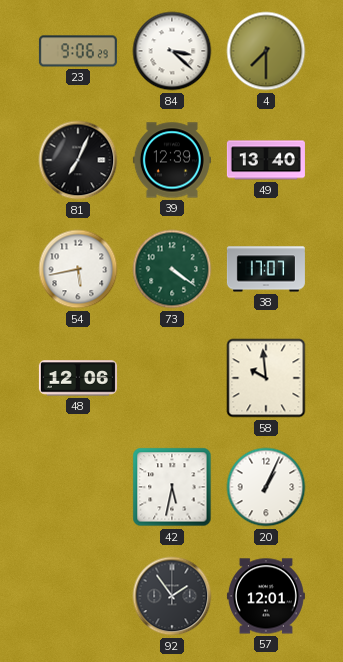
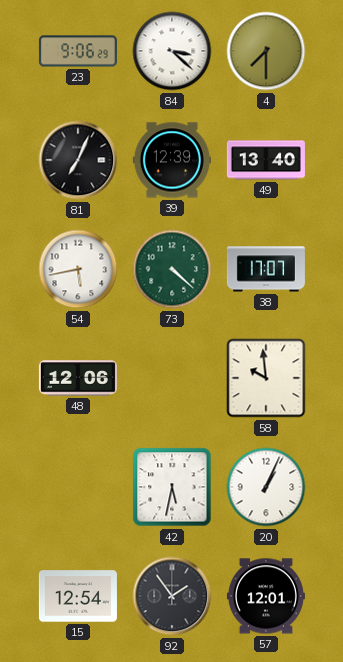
73: 4:21 -> 4:22
15: none -> 12:54
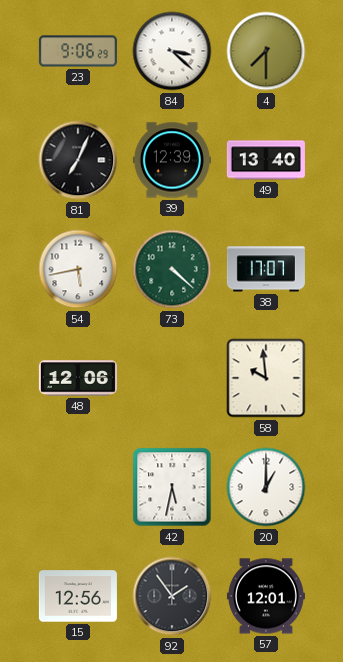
20: 1:04 -> 1:00
15: 12:54 -> 12:56
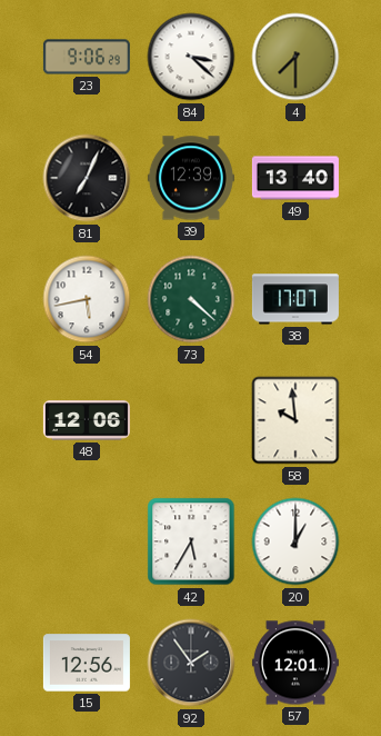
42: 5:32 -> 5:35
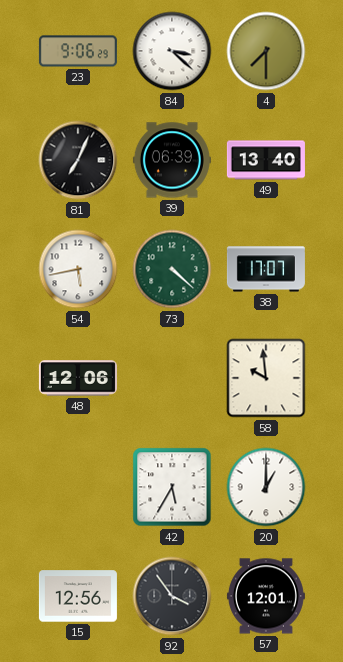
39: 12:39 -> 06:39
92: 1:54 -> 3:54
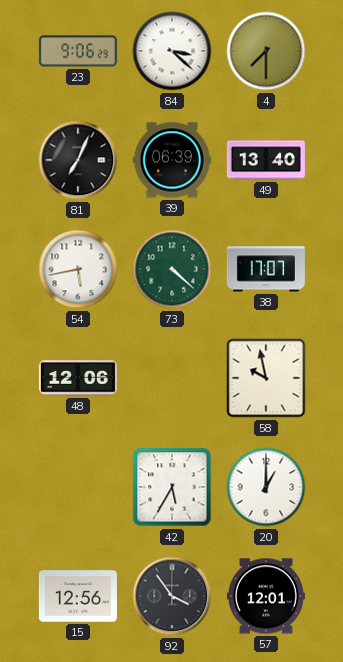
58: 9:59 -> 9:58
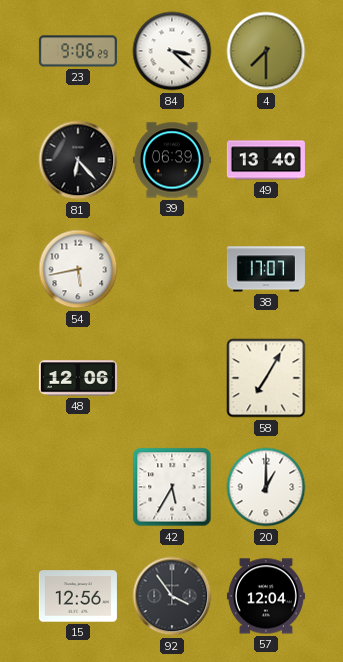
81: 7:04 -> 6:23
73: 4:22 -> none
58: 9:58 -> 7:05
57: 12:01 -> 12:04
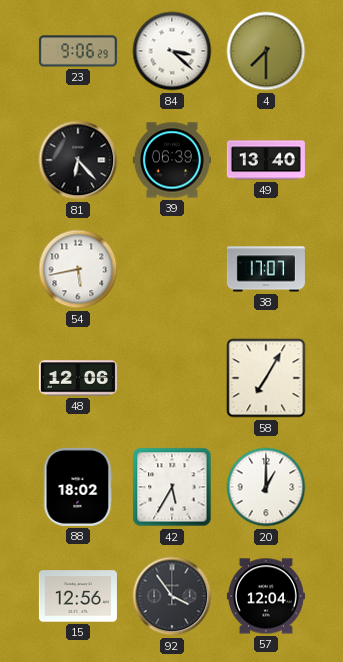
88: none -> 18:02
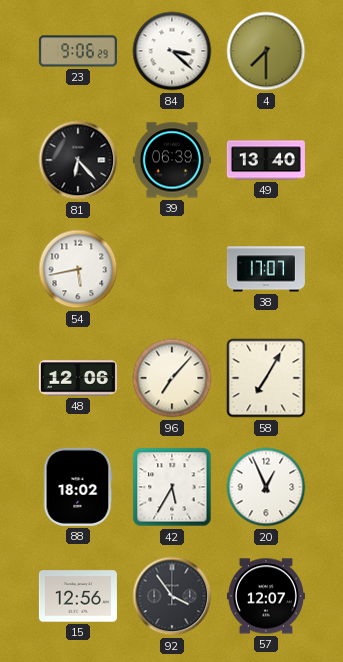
96: none -> 7:07
20: 1:00 -> 12:56
57: 12:04 -> 12:07
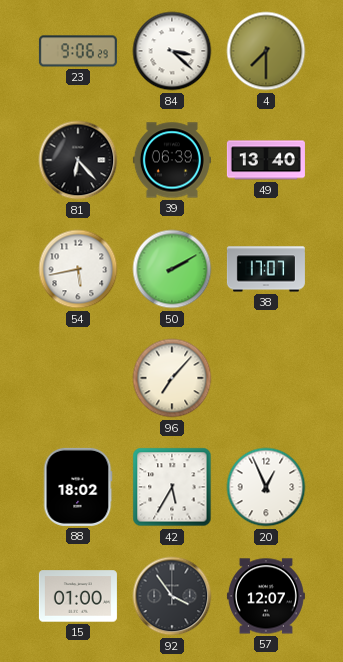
50: none -> 2:10
48: 12:06 -> none
58: 7:05 -> none
15: 12:56 -> 01:00
